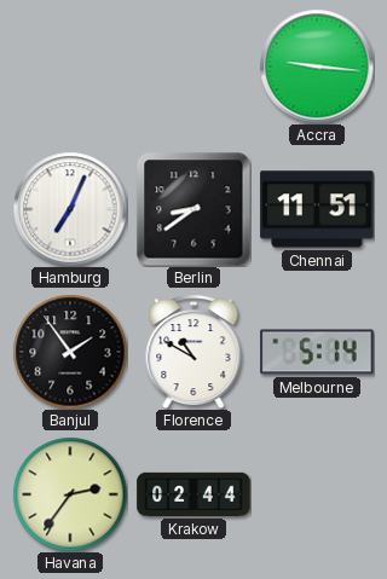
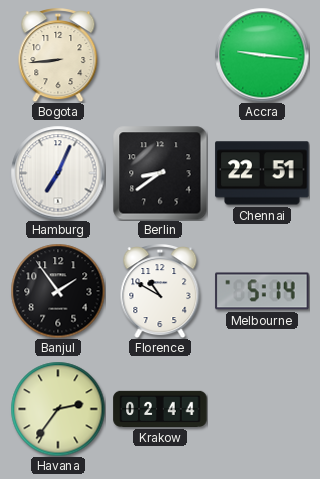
Bogota: none -> 8:44
Chennai: 11:51 -> 22:51
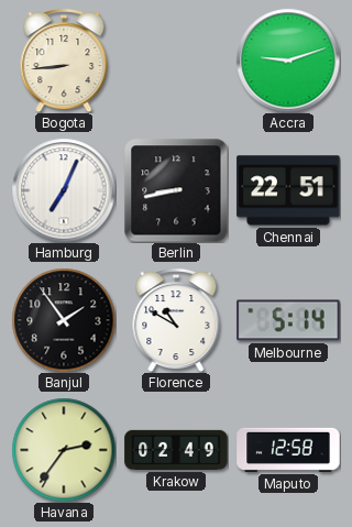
Accra: 9:16 -> 9:12
Berlin: 8:39 -> 8:43
Krakow: 02:44 -> 02:49
Maputo: none -> 12:58
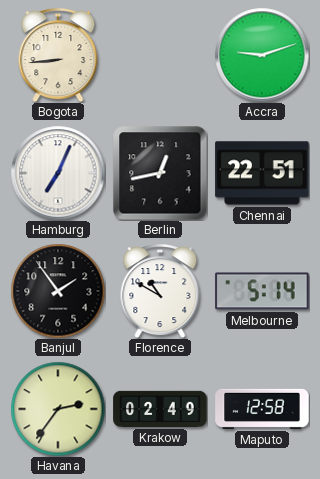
Berlin: 8:43 -> 12:43
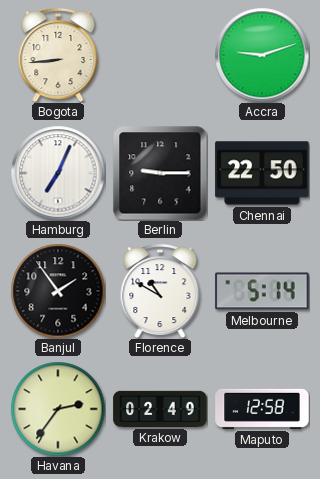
Berlin: 12:43 -> 9:15
Chennai: 22:51 -> 22:50
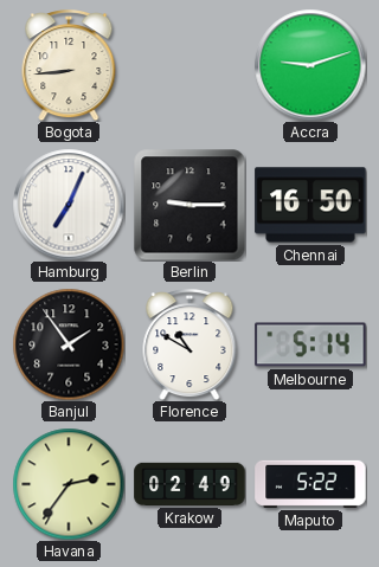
Chennai: 22:50 -> 16:50
Maputo: 12:58 -> 5:22
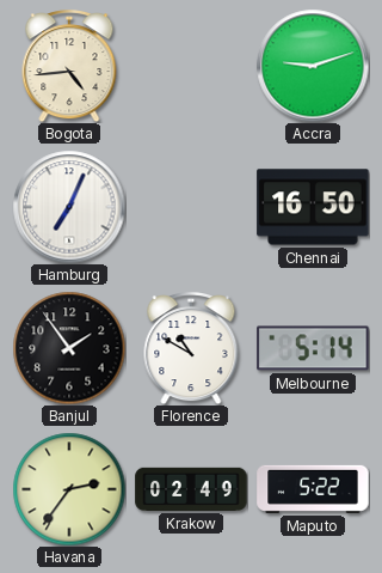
Bogota: 8:44 -> 4:44
Berlin: 9:15 -> none
